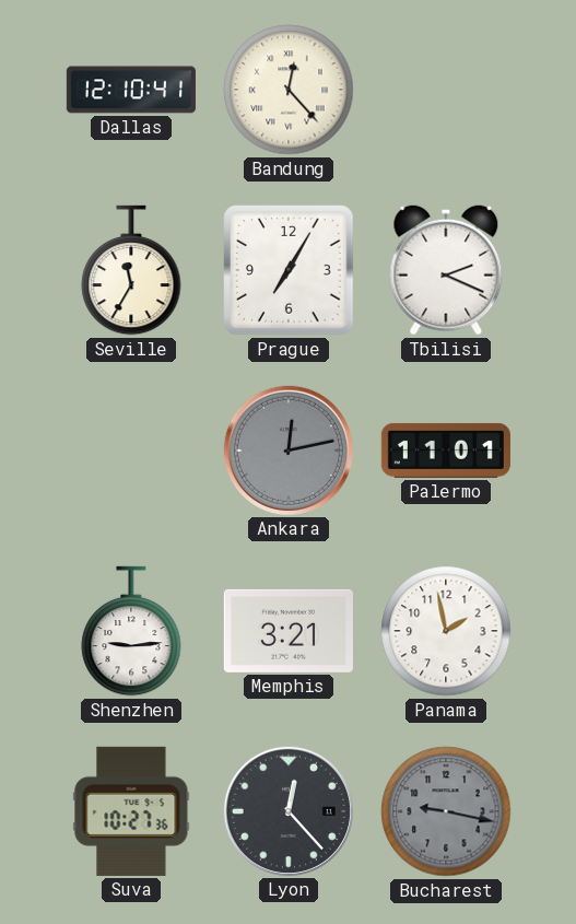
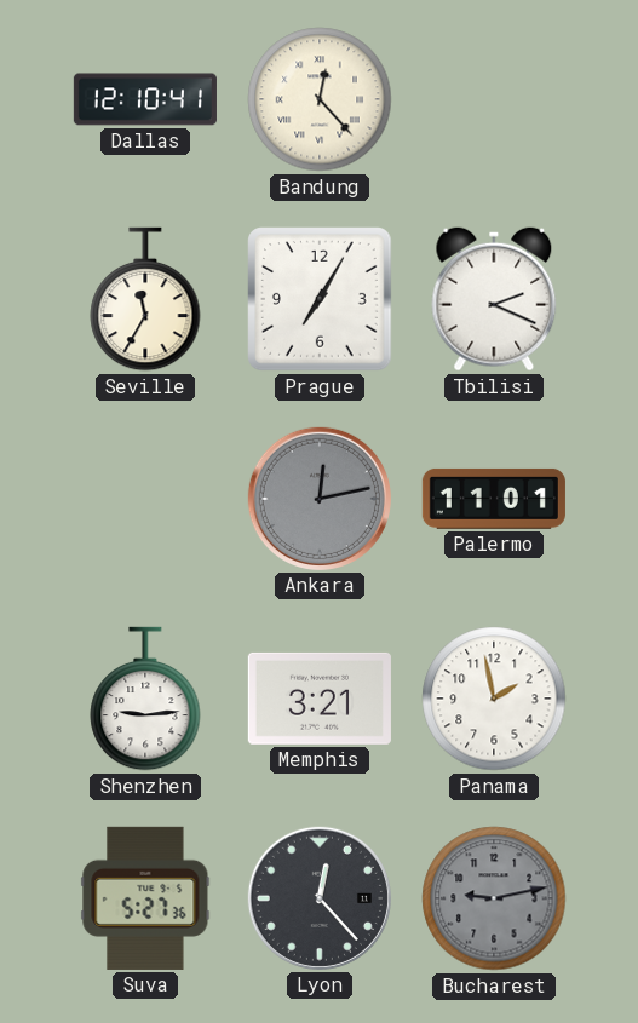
Suva: 10:27 -> 5:27
Bucharest: 9:17 -> 9:13
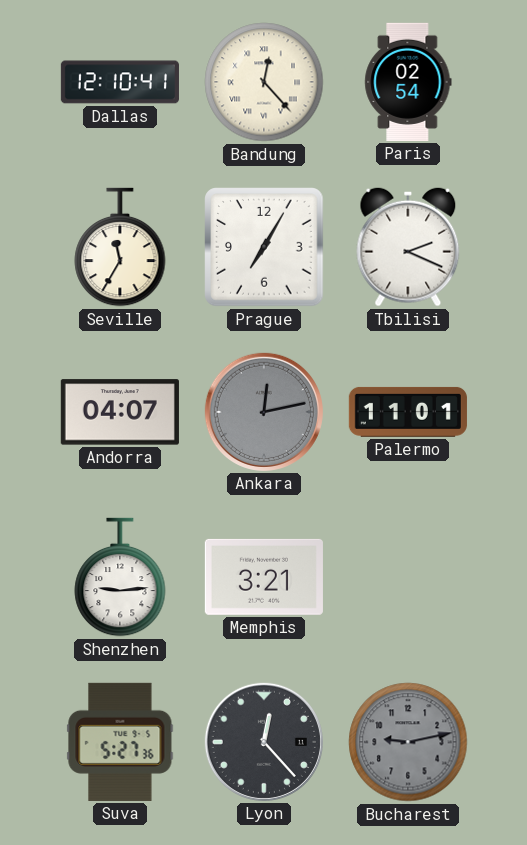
Paris: none -> 02:54
Andorra: none -> 04:07
Panama: 1:58 -> none
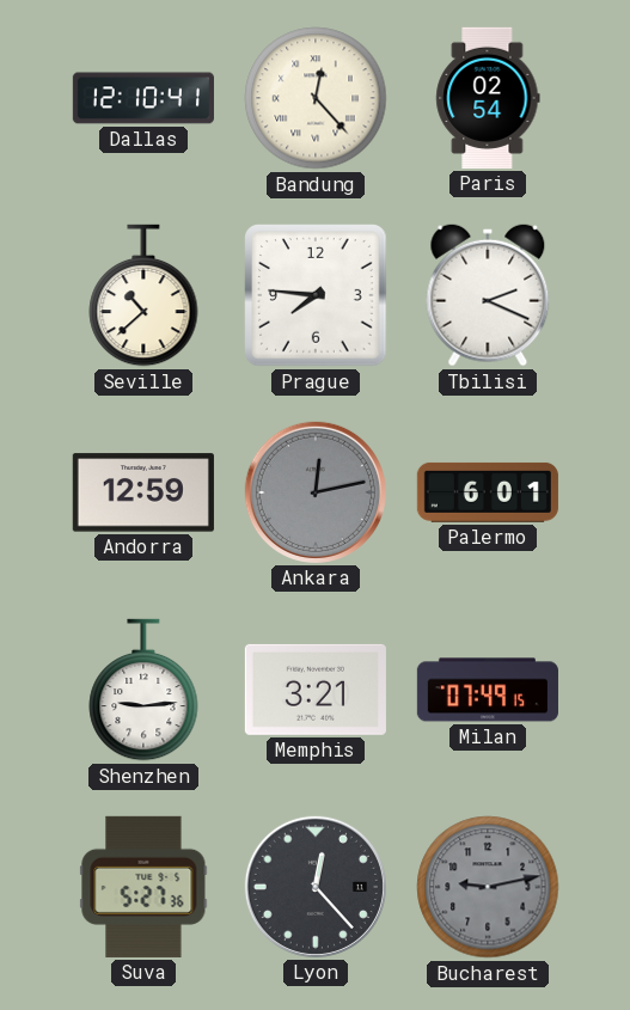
Seville: 11:35 -> 10:38
Prague: 7:05 -> 7:46
Andorra: 04:07 -> 12:59
Palermo: 11:01 -> 6:01
Milan: none -> 07:49
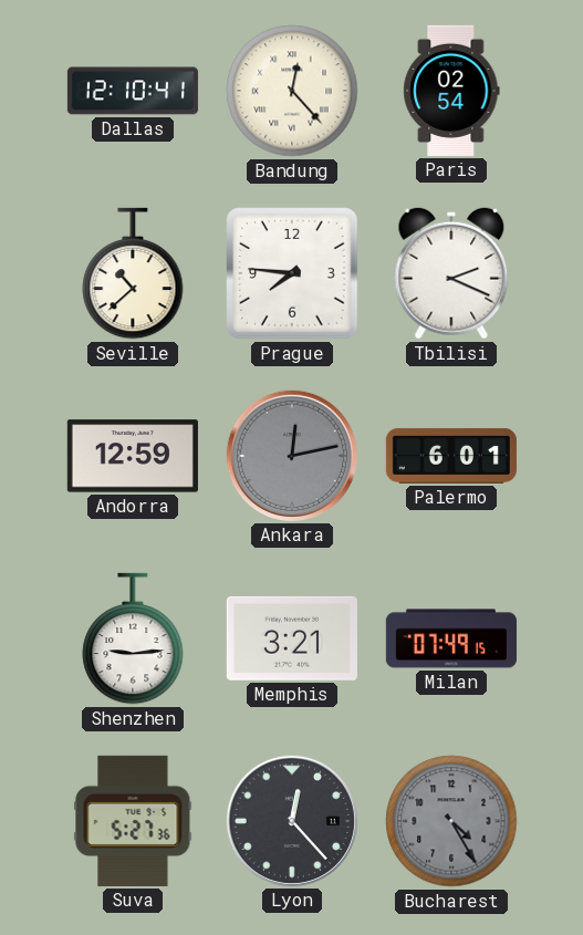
Bucharest: 9:13 -> 4:25
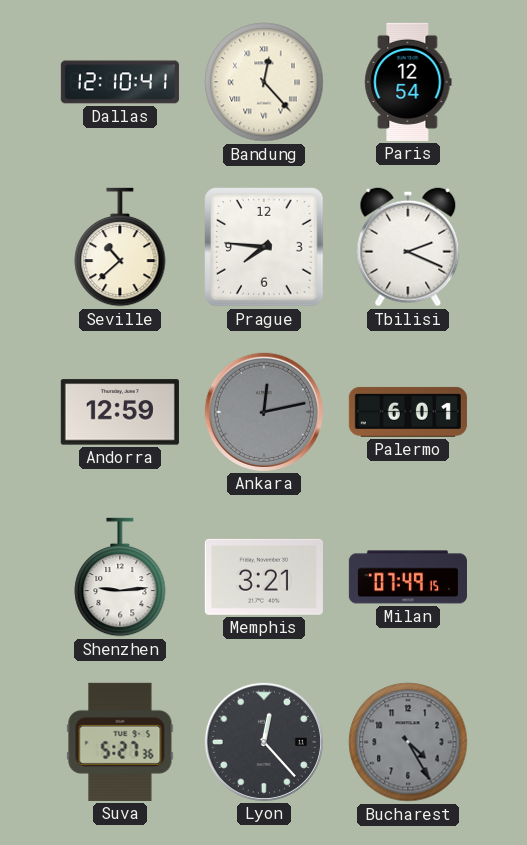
Paris: 02:54 -> 12:54
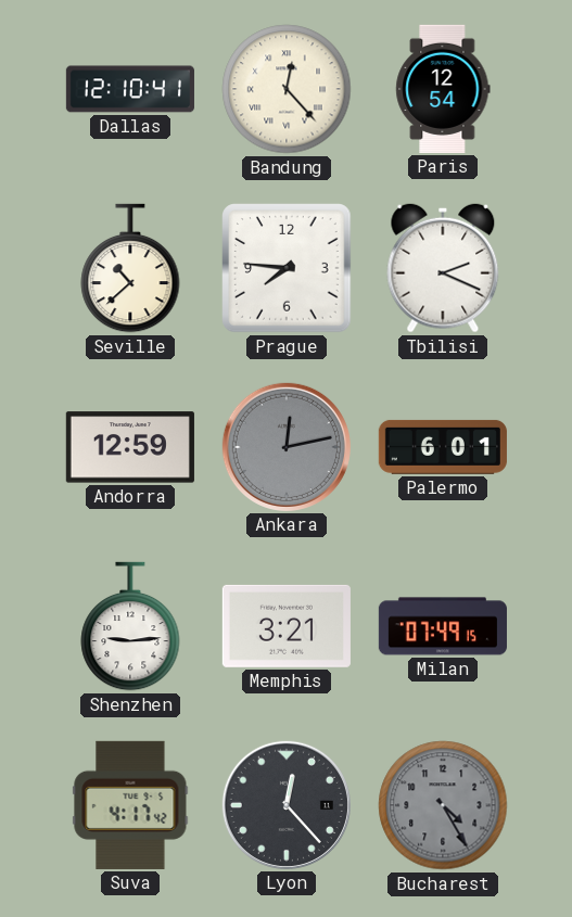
Suva: 5:27 -> 4:17
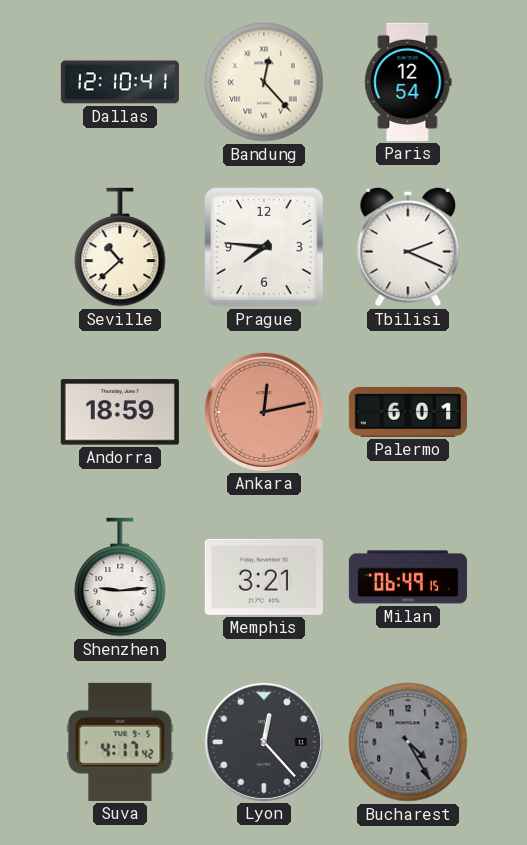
Andorra: 12:59 -> 18:59
Ankara dial: grey -> salmon
Milan: 07:49 -> 06:49
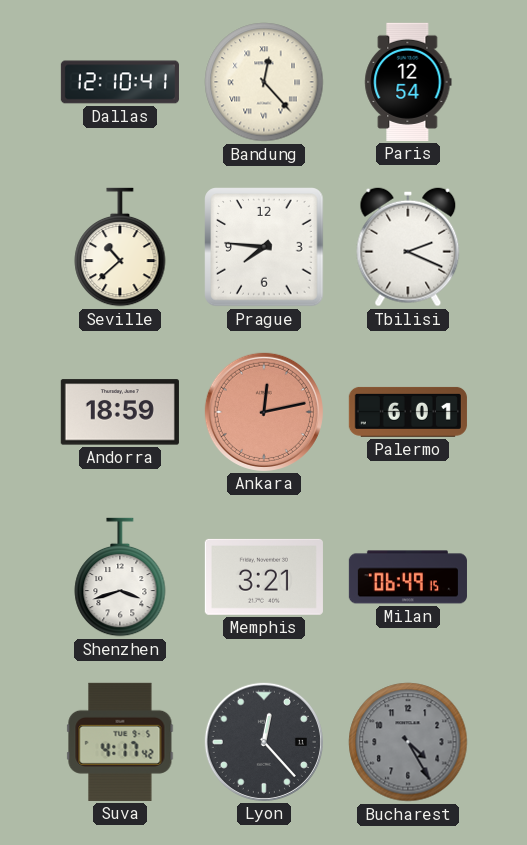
Shenzhen: 9:14 -> 3:42
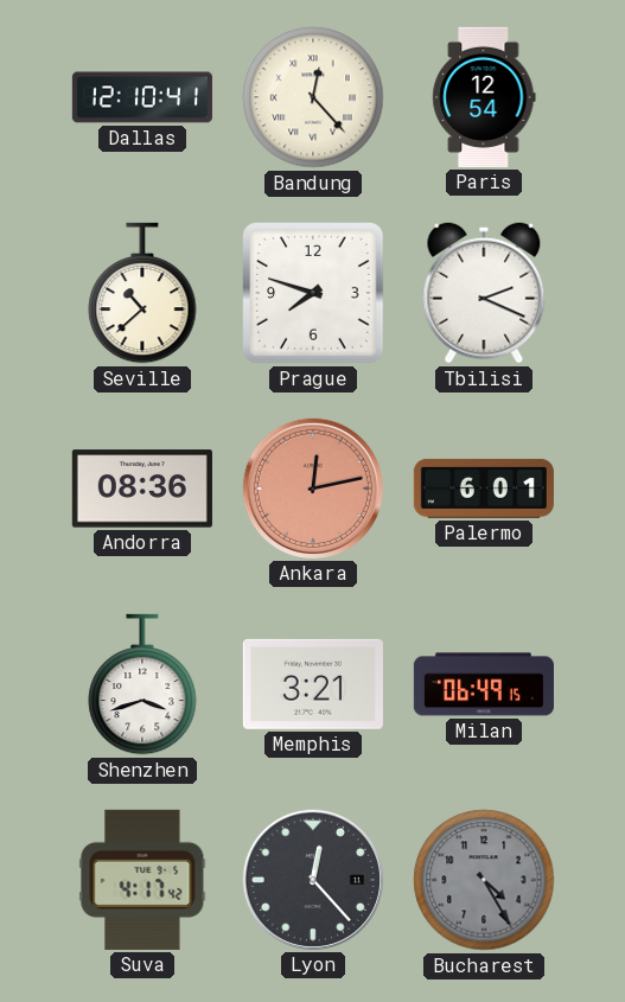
Prague: 7:46 -> 7:48
Andorra: 18:59 -> 08:36
